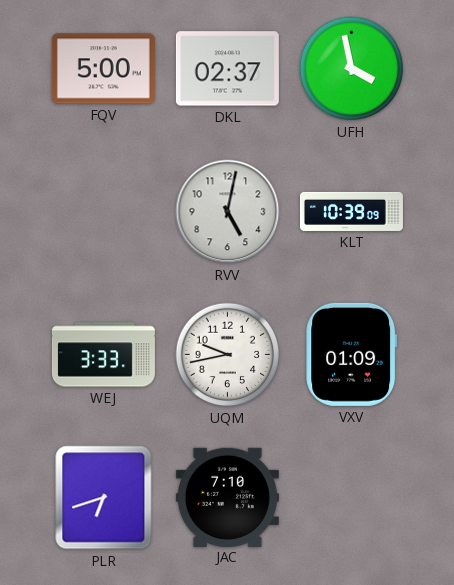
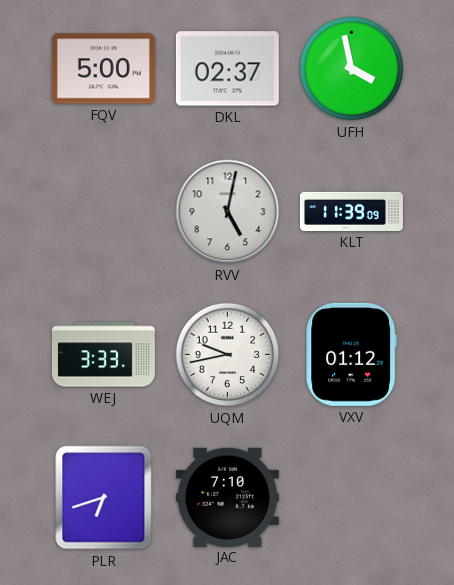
KLT: 10:39 -> 11:39
VXV: 01:09 -> 01:12
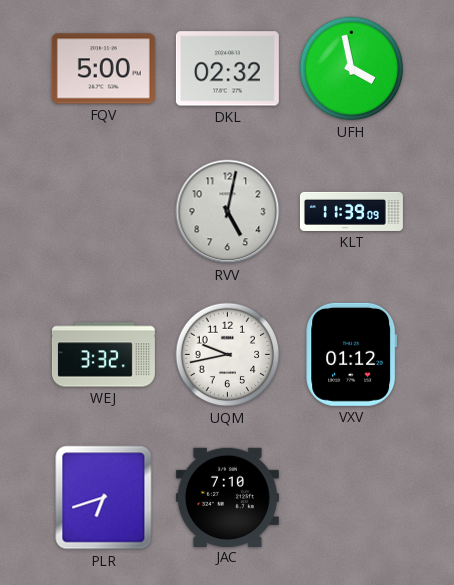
DKL: 02:37 -> 02:32
WEJ: 3:33 -> 3:32
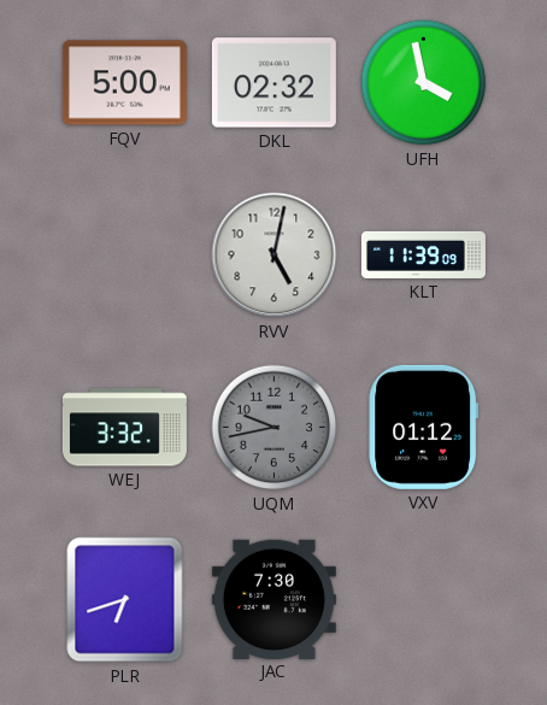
UQM dial: white -> grey
JAC: 7:10 -> 7:30
